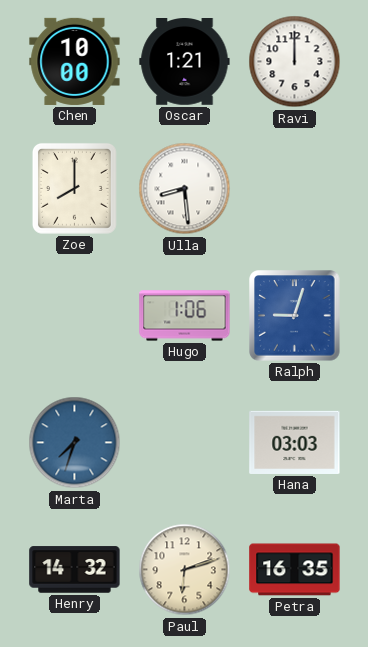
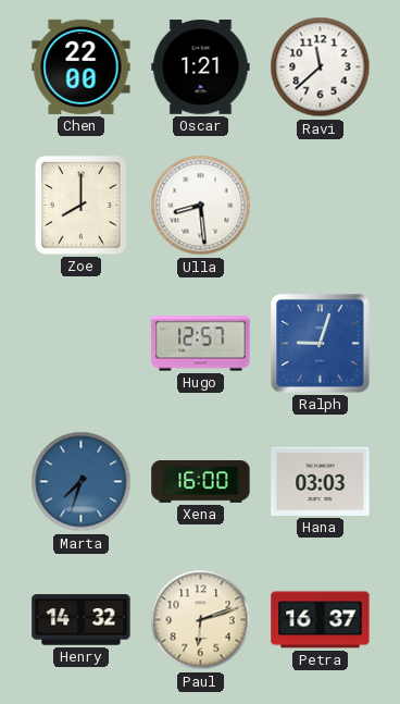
Chen: 10:00 -> 22:00
Ravi: 12:00 -> 11:38
Hugo: 1:06 -> 12:57
Xena: none -> 16:00
Petra: 16:35 -> 16:37
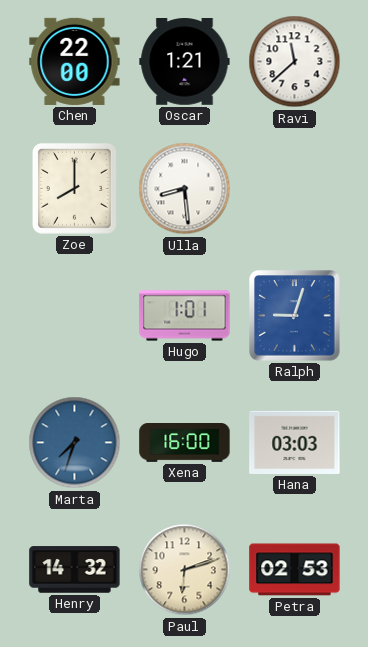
Hugo: 12:57 -> 1:01
Petra: 16:37 -> 02:53
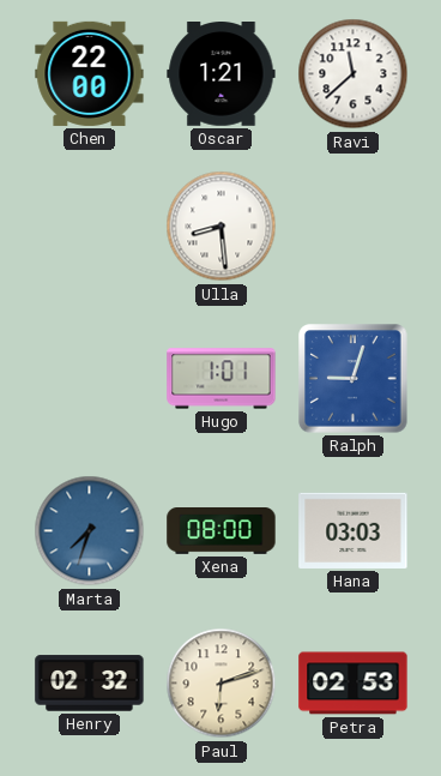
Zoe: 8:00 -> none
Xena: 16:00 -> 08:00
Henry: 14:32 -> 02:32
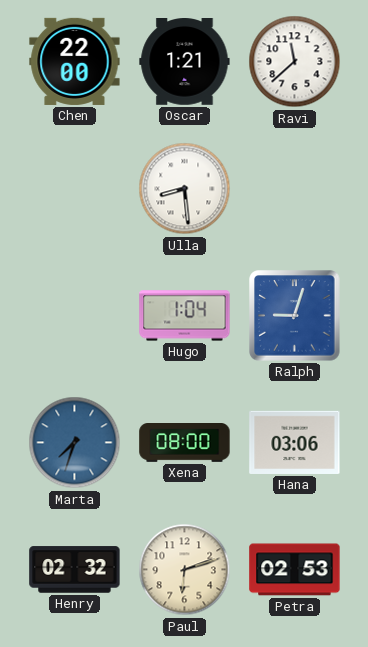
Hugo: 1:01 -> 1:04
Hana: 03:03 -> 03:06
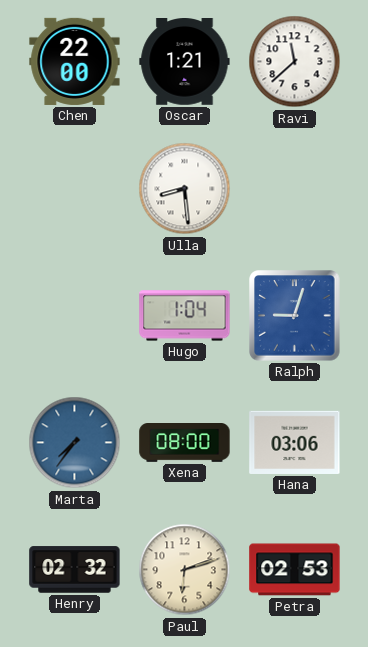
Marta: 7:33 -> 7:36
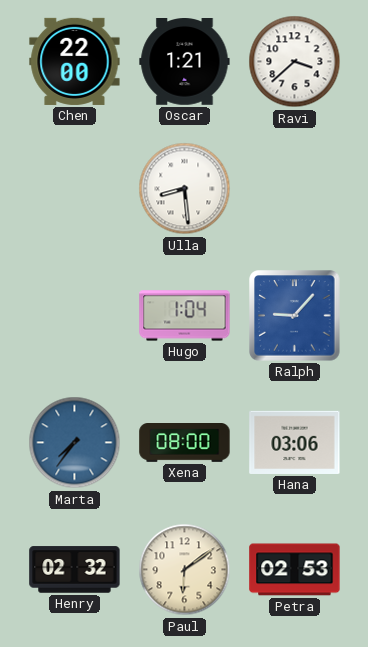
Ravi: 11:38 -> 3:38
Ralph: 9:03 -> 9:07
Paul: 6:12 -> 6:09
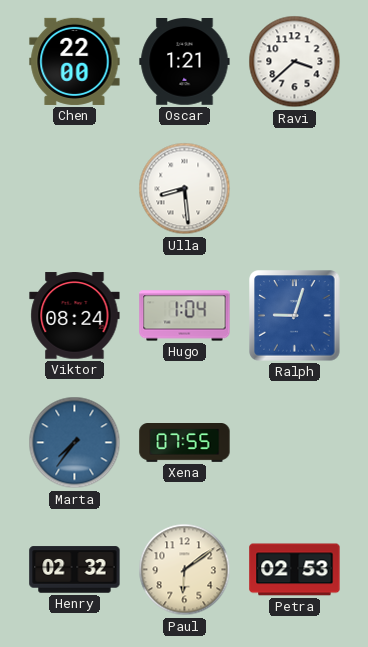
Viktor: none -> 08:24
Ralph: 9:07 -> 9:03
Xena: 08:00 -> 07:55
Hana: 03:06 -> none
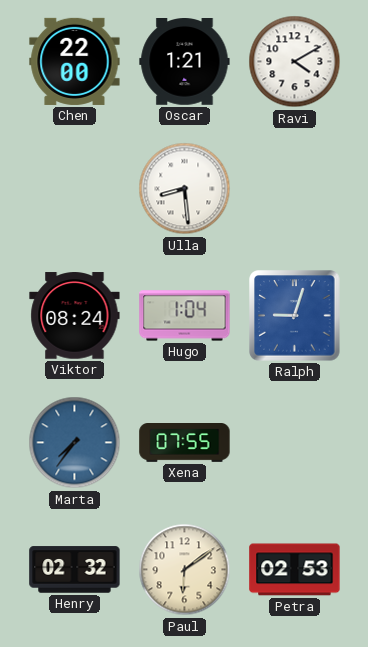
Ravi: 3:38 -> 4:10
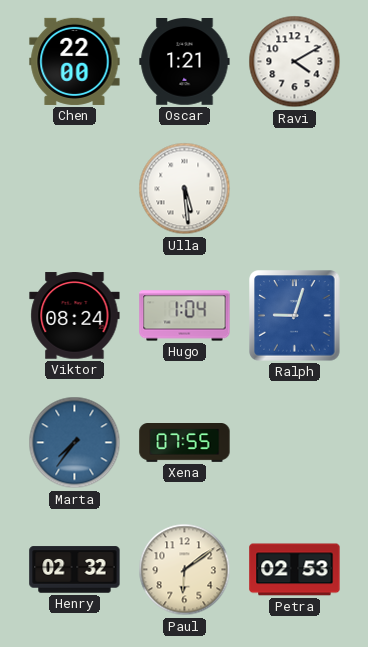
Ulla: 8:29 -> 5:29
